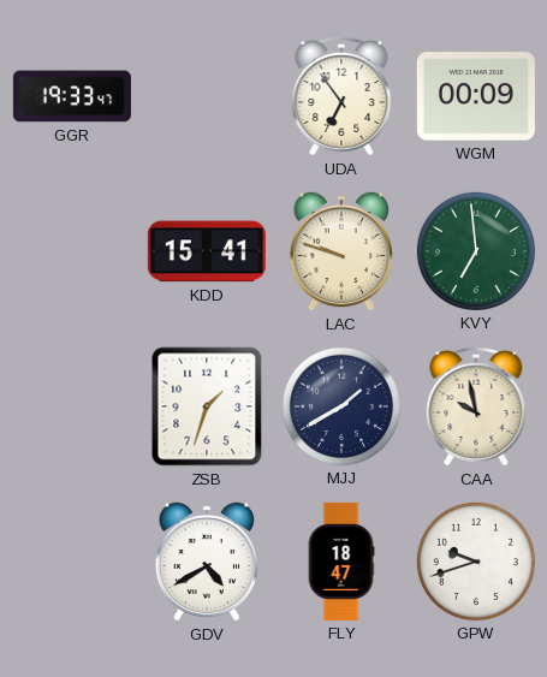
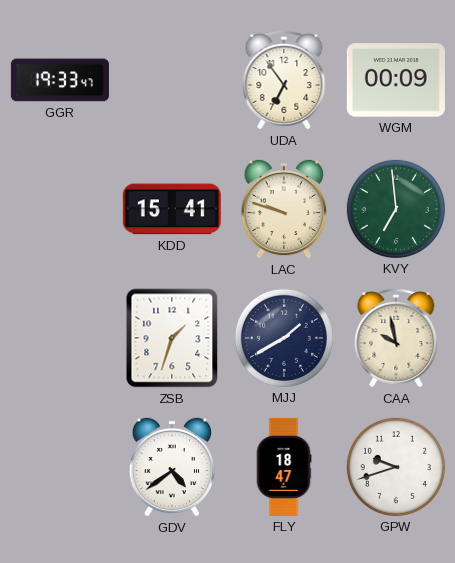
GDV: 4:40 -> 4:39
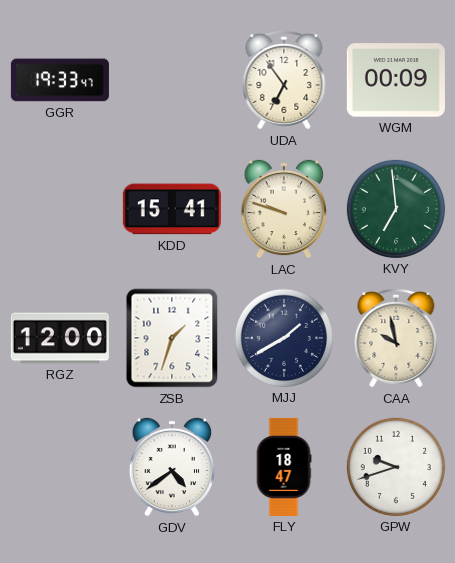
RGZ: none -> 12:00
